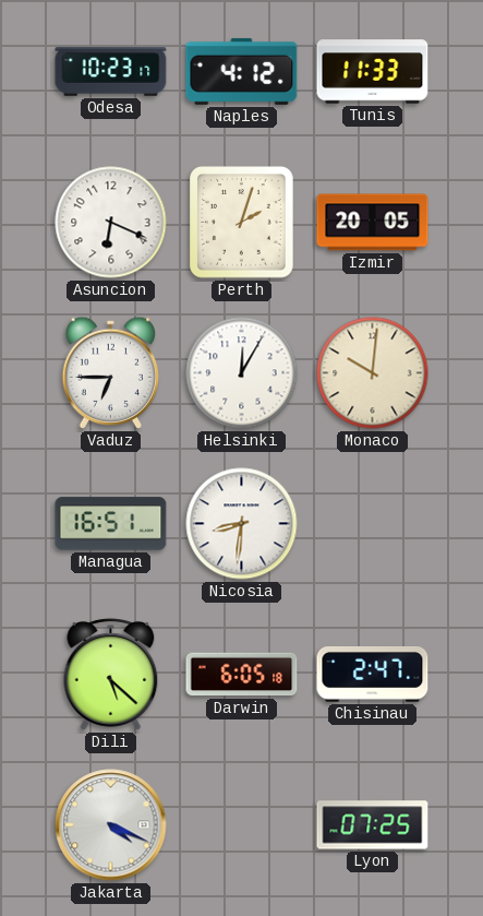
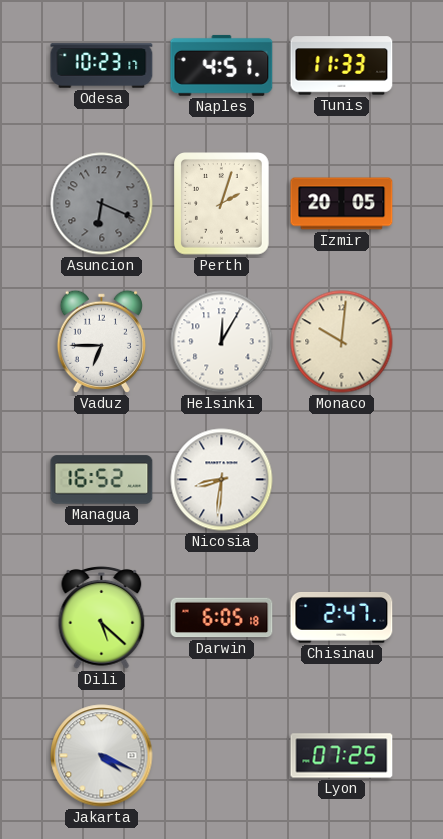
Naples: 4:12 -> 4:51
Asuncion dial: white -> grey
Managua: 16:51 -> 16:52
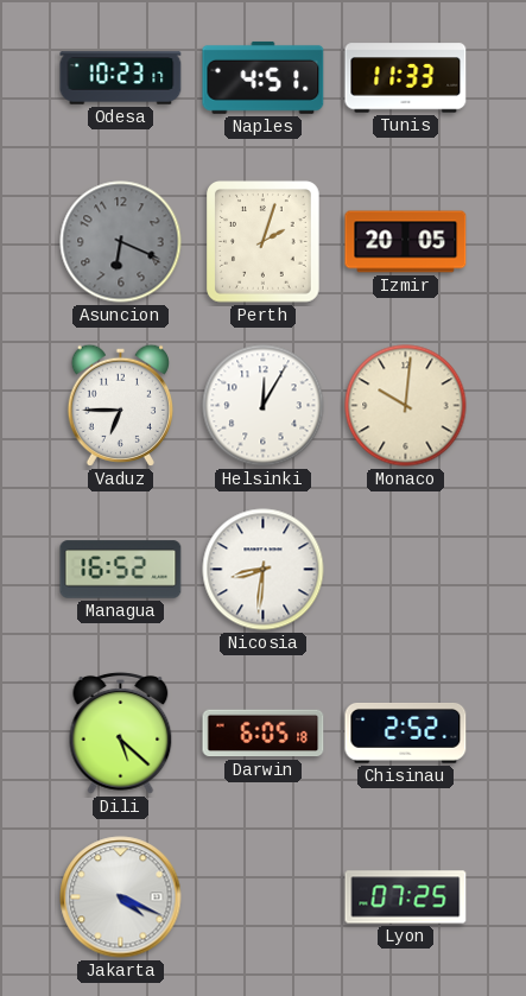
Chisinau: 2:47 -> 2:52
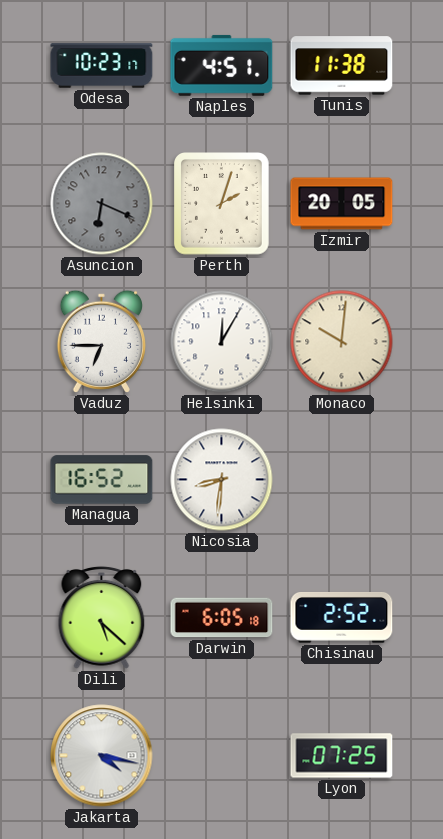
Tunis: 11:33 -> 11:38
Jakarta: 4:19 -> 4:17
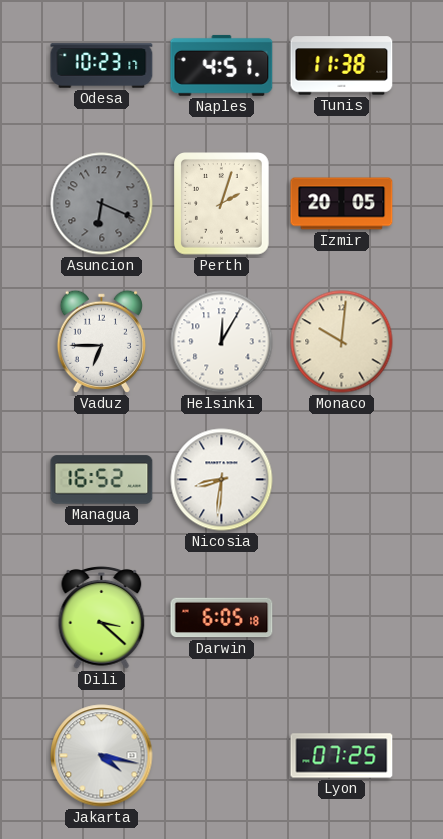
Dili: 5:22 -> 3:22
Chisinau: 2:52 -> none
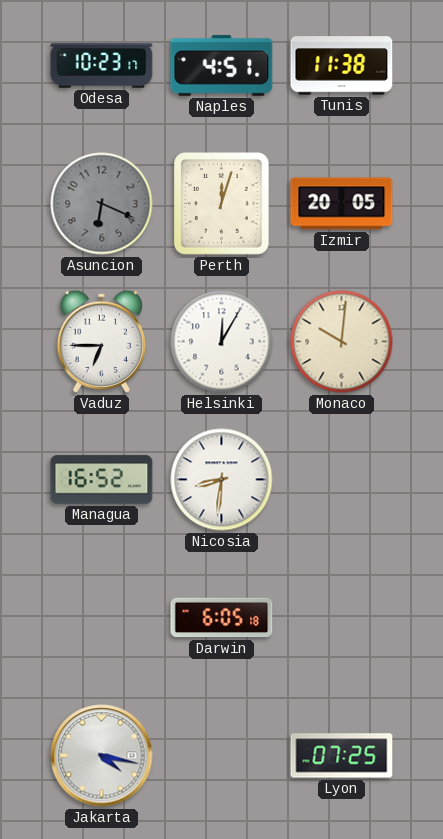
Perth: 2:03 -> 12:03
Dili: 3:22 -> none
